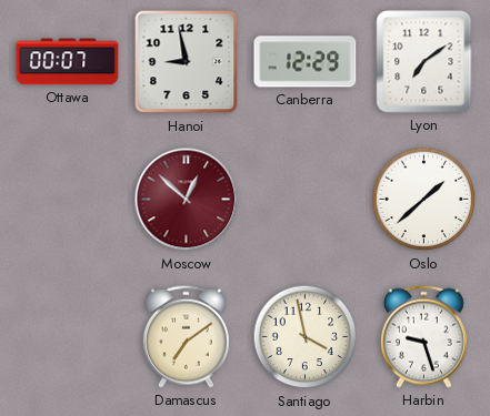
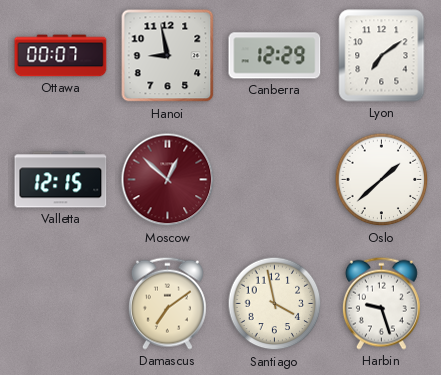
Valletta: none -> 12:15
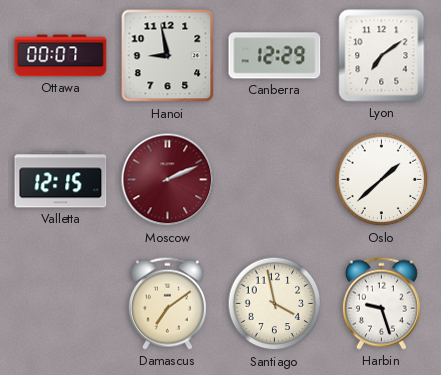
Moscow: 12:52 -> 2:11
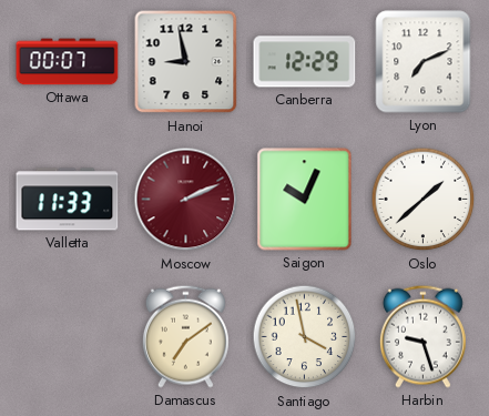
Lyon: 7:09 -> 7:11
Valletta: 12:15 -> 11:33
Saigon: none -> 10:04
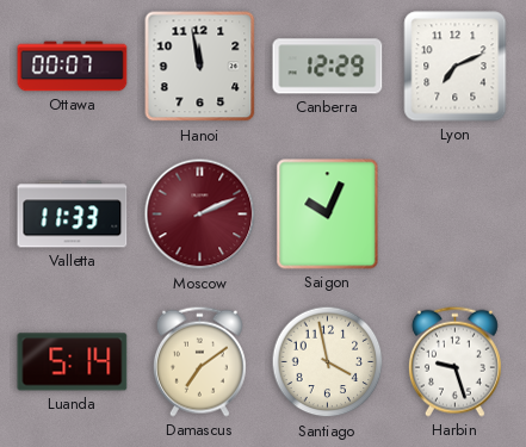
Hanoi: 8:58 -> 11:58
Oslo: 1:38 -> none
Luanda: none -> 5:14
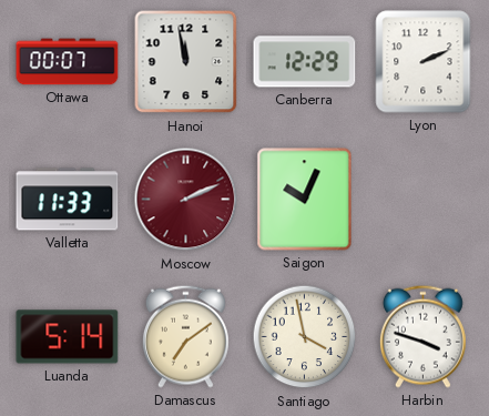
Lyon: 7:11 -> 2:11
Harbin: 9:27 -> 3:48
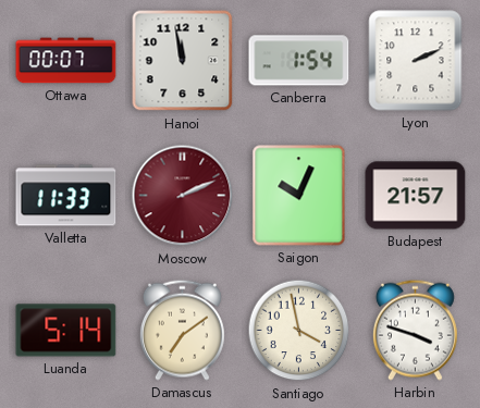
Canberra: 12:29 -> 1:54
Budapest: none -> 21:57
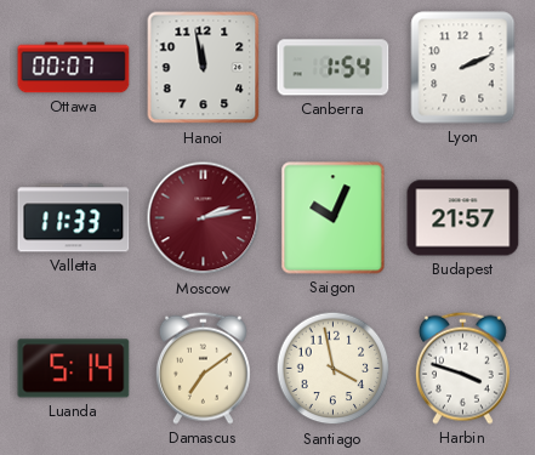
Moscow: 2:11 -> 2:13
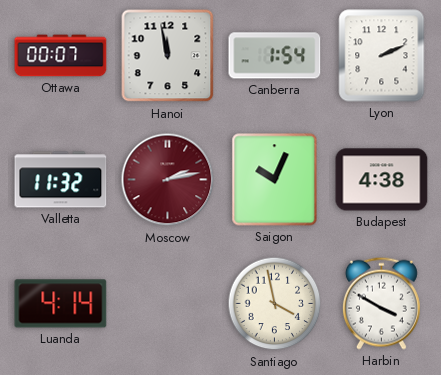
Valletta: 11:33 -> 11:32
Budapest: 21:57 -> 4:38
Luanda: 5:14 -> 4:14
Damascus: 7:09 -> none
Harbin: 3:48 -> 3:50
